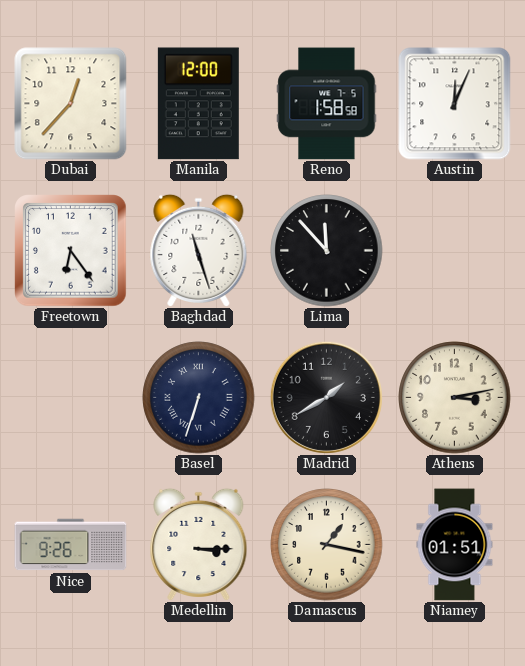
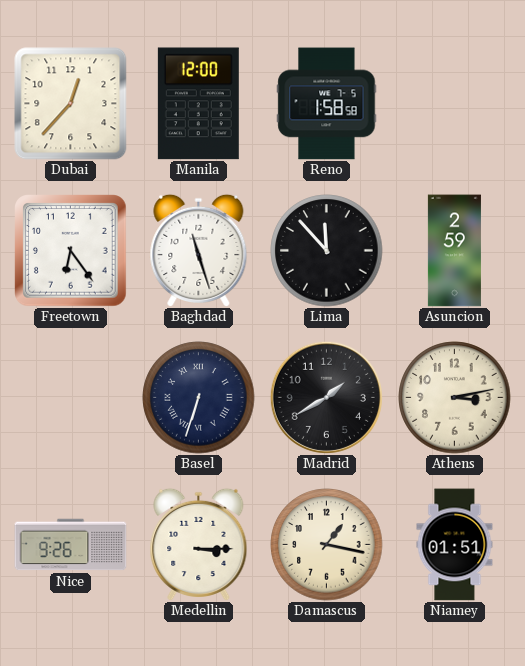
Austin: 12:04 -> none
Asuncion: none -> 2:59
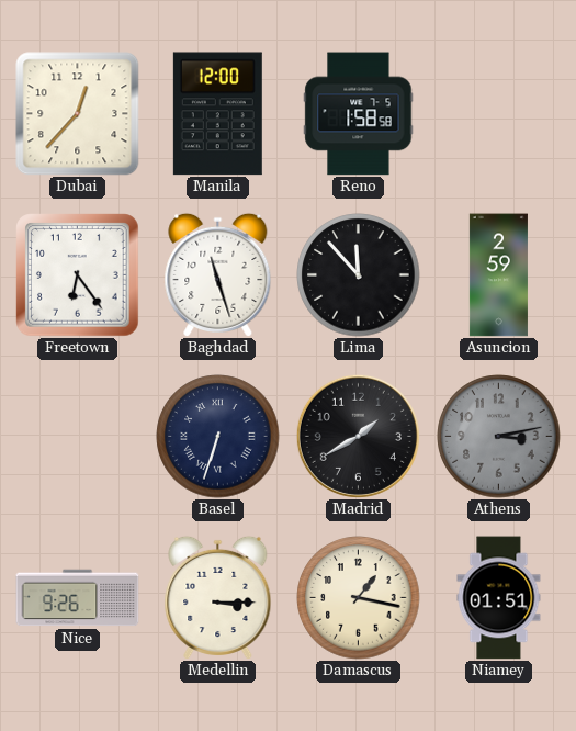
Athens dial: cream -> grey
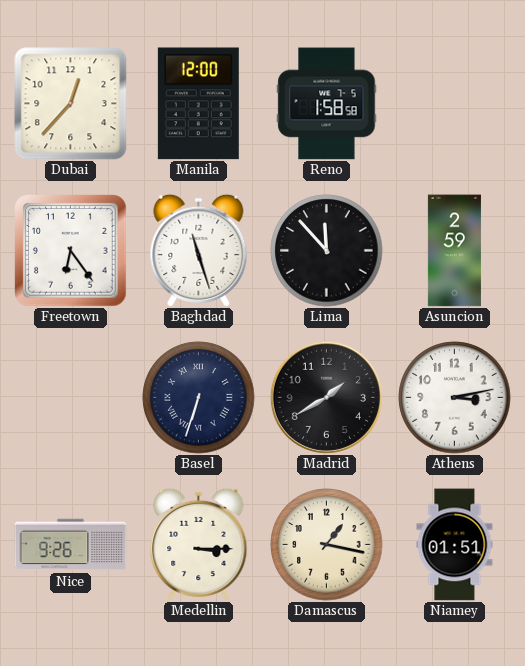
Athens dial: grey -> white
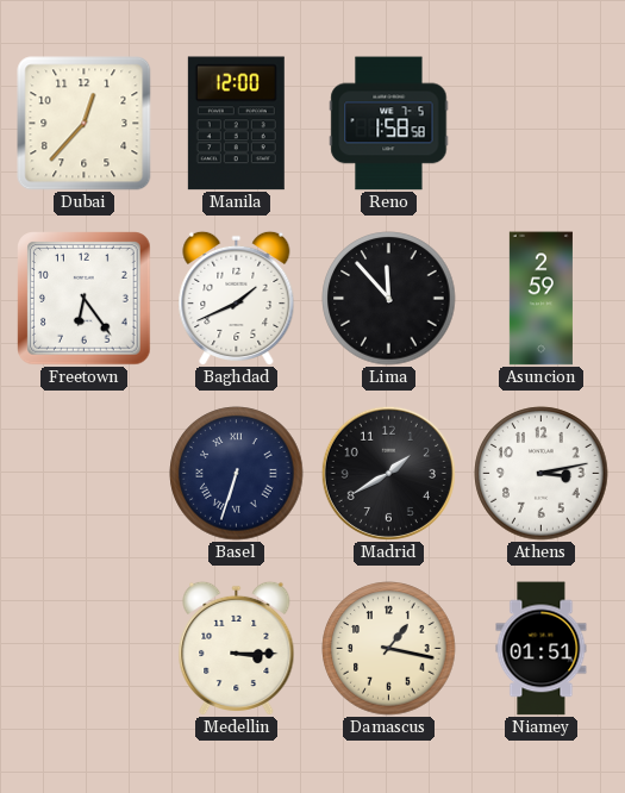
Baghdad: 11:27 -> 1:41
Nice: 9:26 -> none
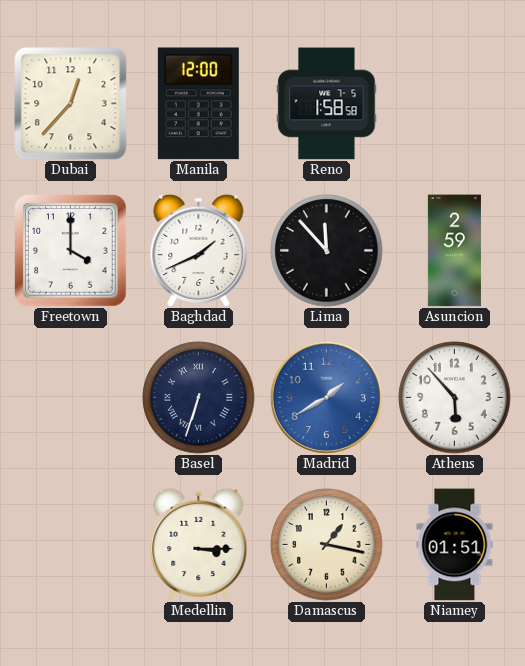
Freetown: 6:24 -> 4:00
Madrid dial: black -> blue
Athens: 3:13 -> 5:53
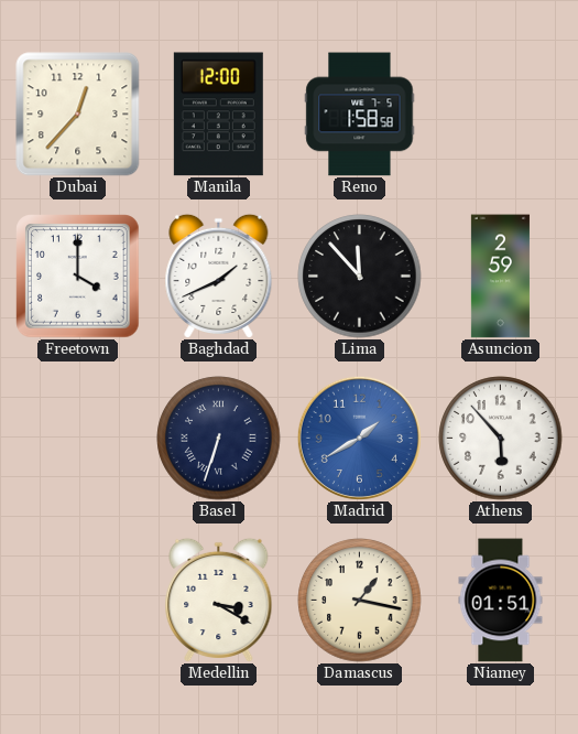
Medellin: 3:15 -> 3:20
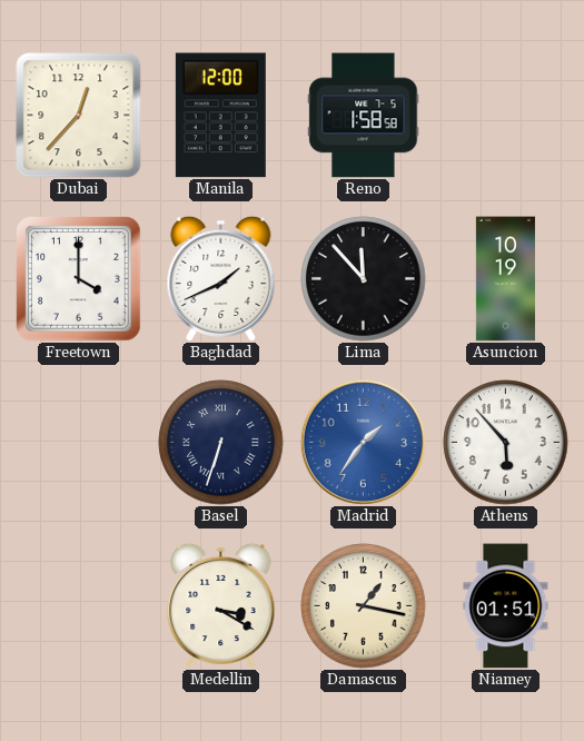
Asuncion: 2:59 -> 10:19
Madrid: 1:40 -> 1:36
